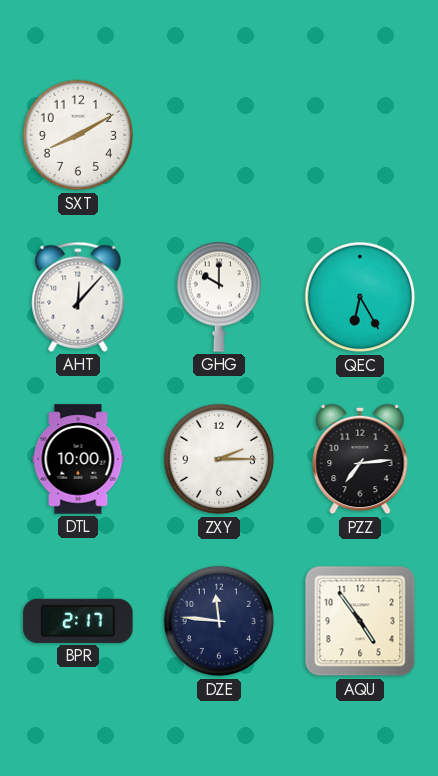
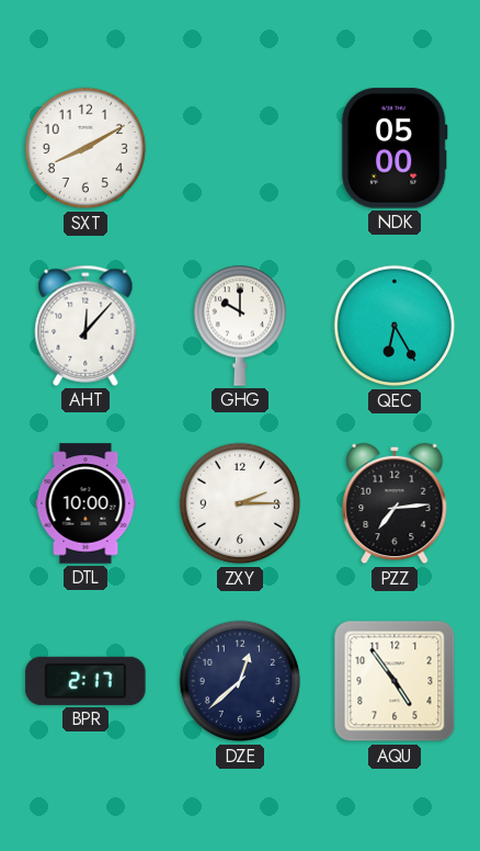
NDK: none -> 05:00
DZE: 11:46 -> 12:38
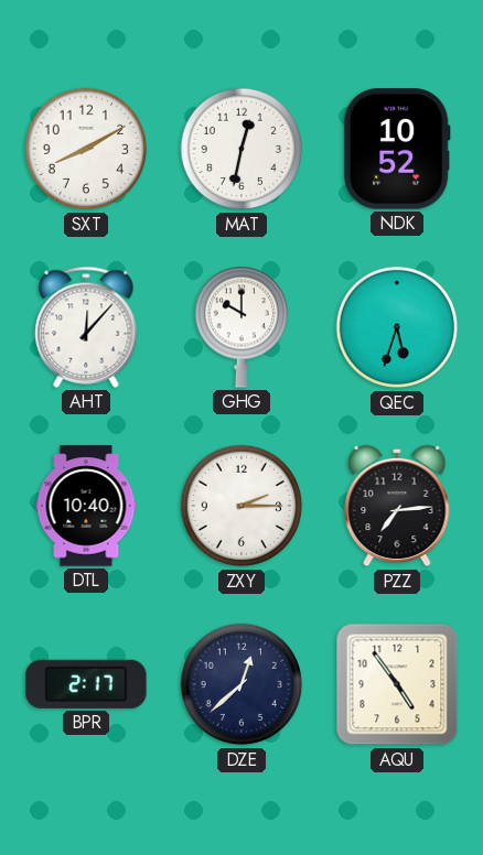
MAT: none -> 12:32
NDK: 05:00 -> 10:52
QEC: 6:25 -> 5:33
DTL: 10:00 -> 10:40
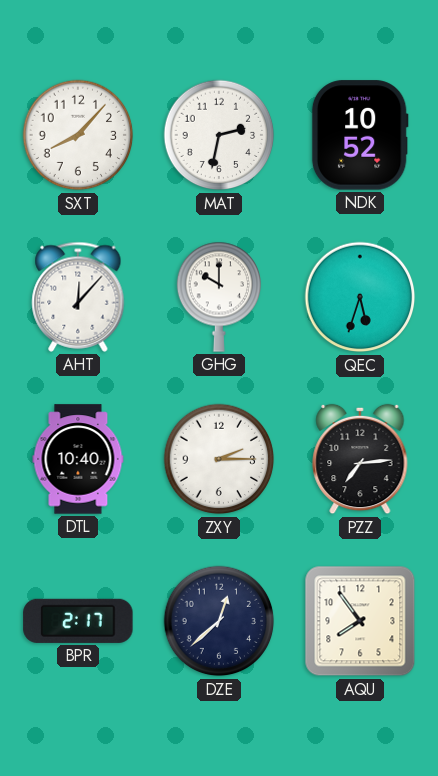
SXT: 8:10 -> 8:07
MAT: 12:32 -> 2:32
AQU: 4:54 -> 7:54
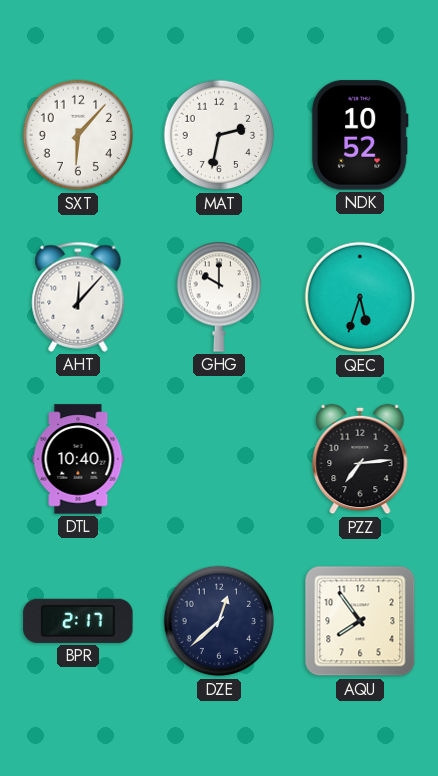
SXT: 8:07 -> 6:07
ZXY: 2:15 -> none
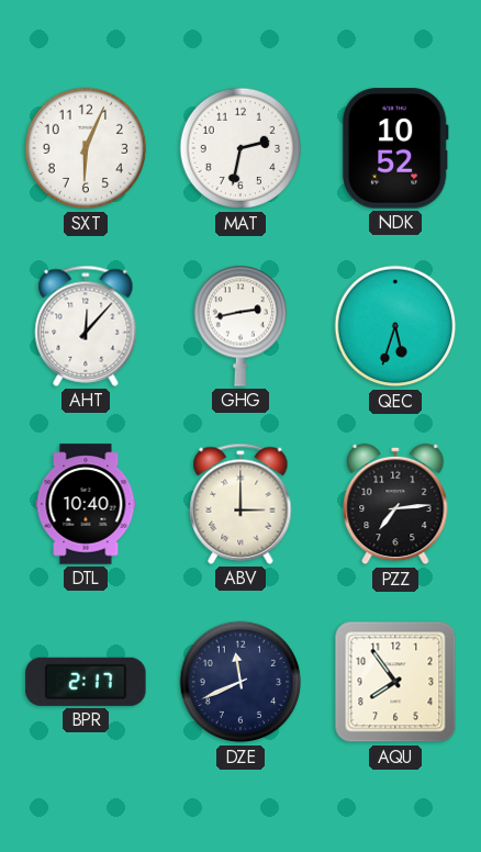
SXT: 6:07 -> 6:04
GHG: 10:00 -> 2:43
ABV: none -> 3:00
DZE: 12:38 -> 11:41
